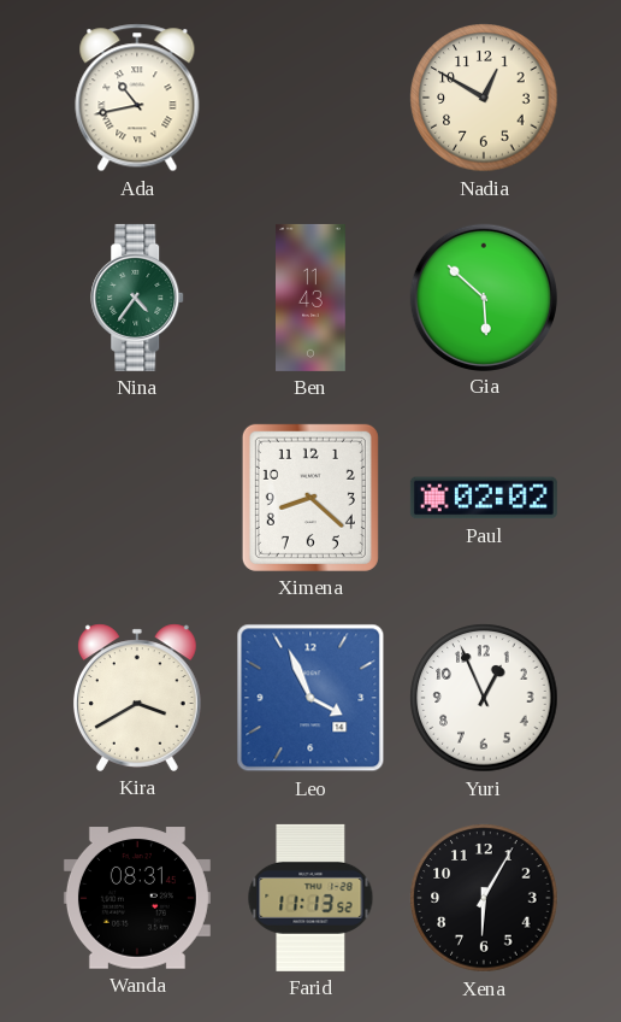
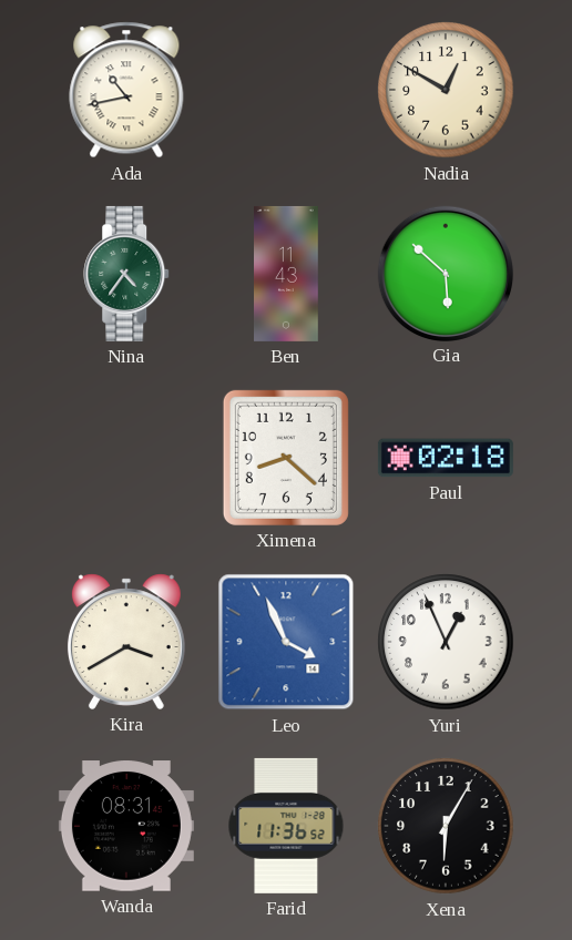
Paul: 02:02 -> 02:18
Farid: 11:13 -> 11:36
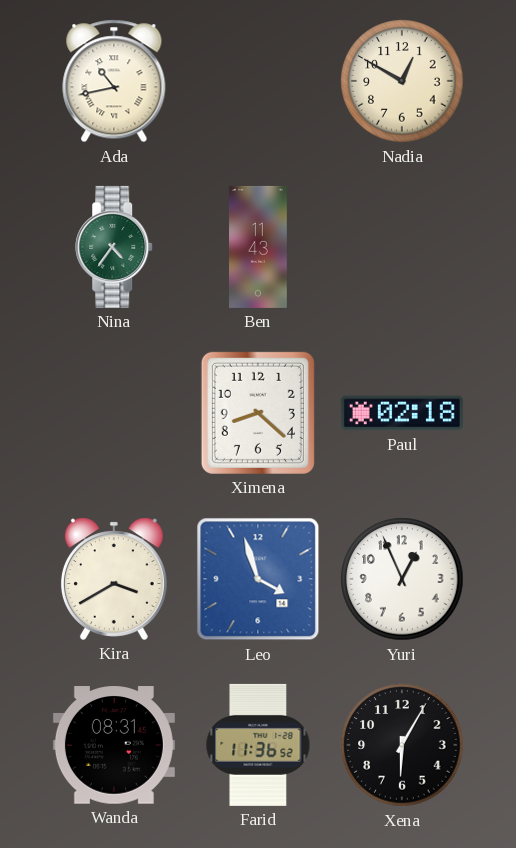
Gia: 5:52 -> none
Leo: 3:56 -> 3:57
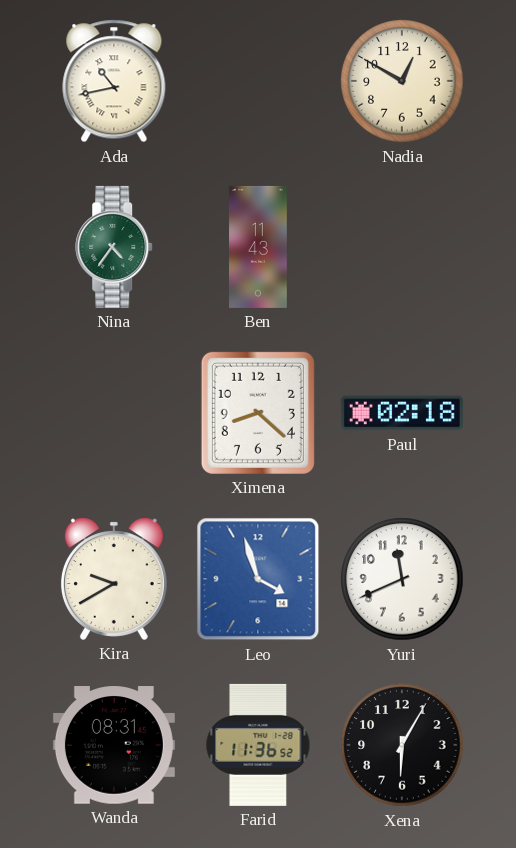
Kira: 3:40 -> 9:40
Yuri: 12:56 -> 11:41
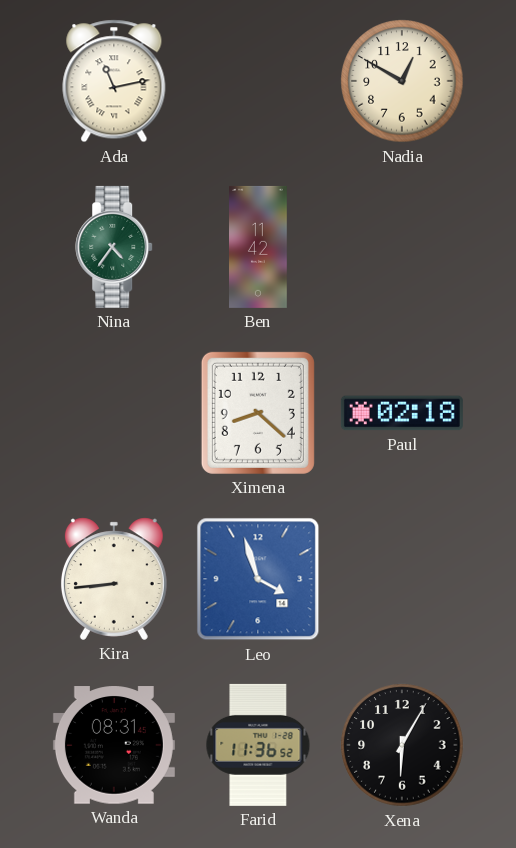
Ada: 10:43 -> 11:13
Ben: 11:43 -> 11:42
Kira: 9:40 -> 8:44
Yuri: 11:41 -> none
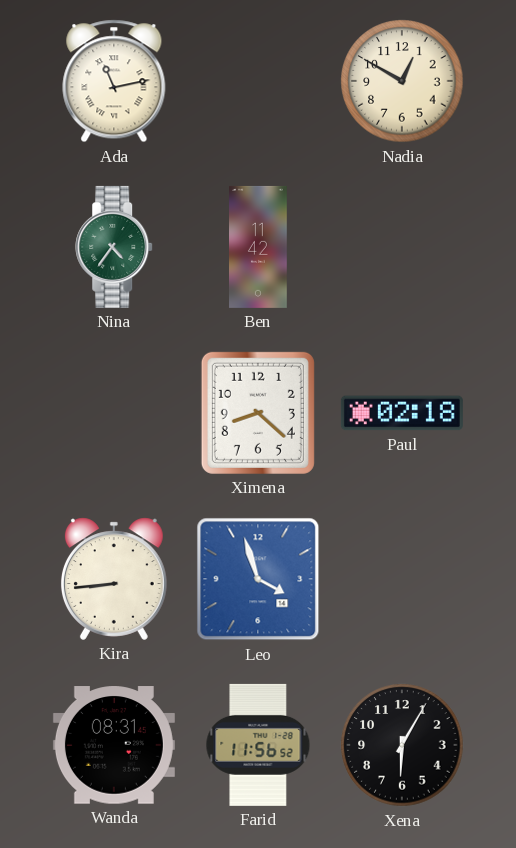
Farid: 11:36 -> 11:56
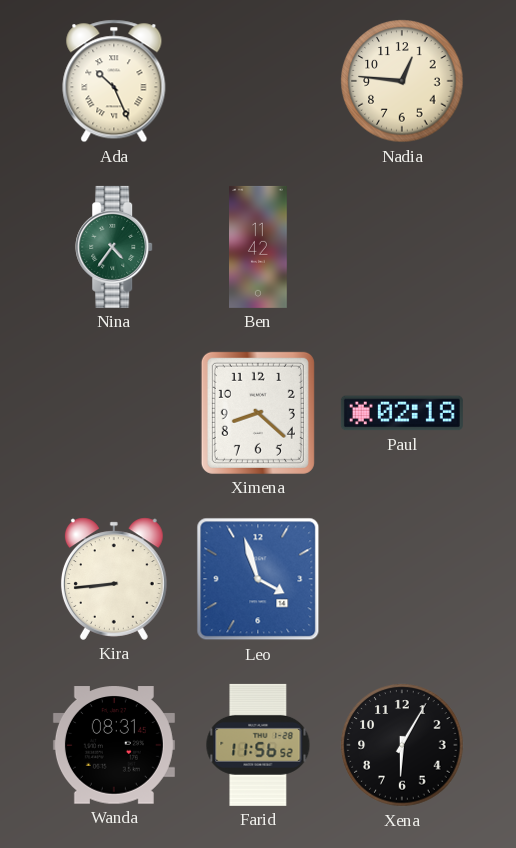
Ada: 11:13 -> 10:26
Nadia: 12:50 -> 12:46
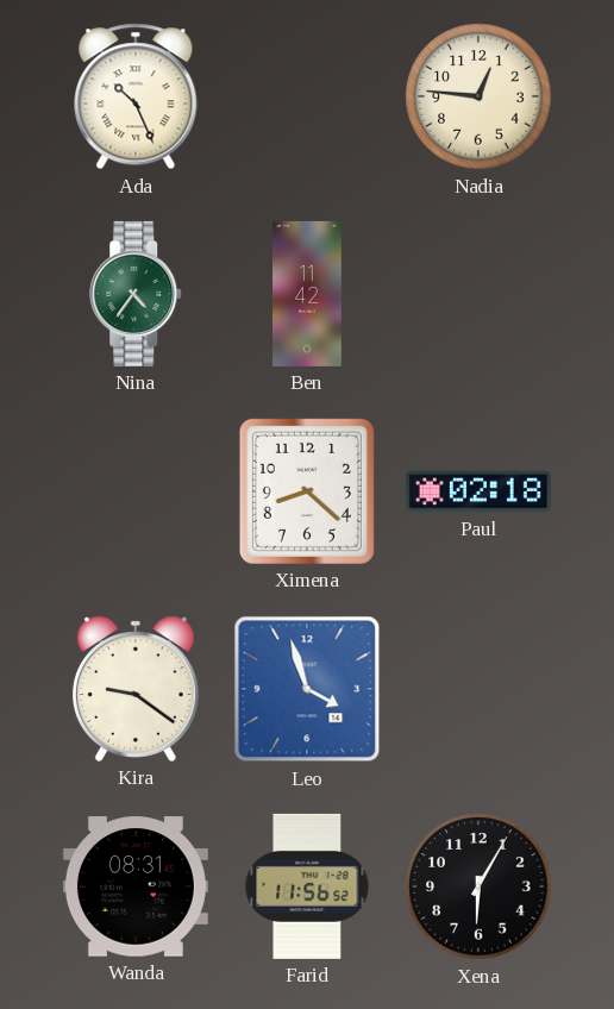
Kira: 8:44 -> 9:21
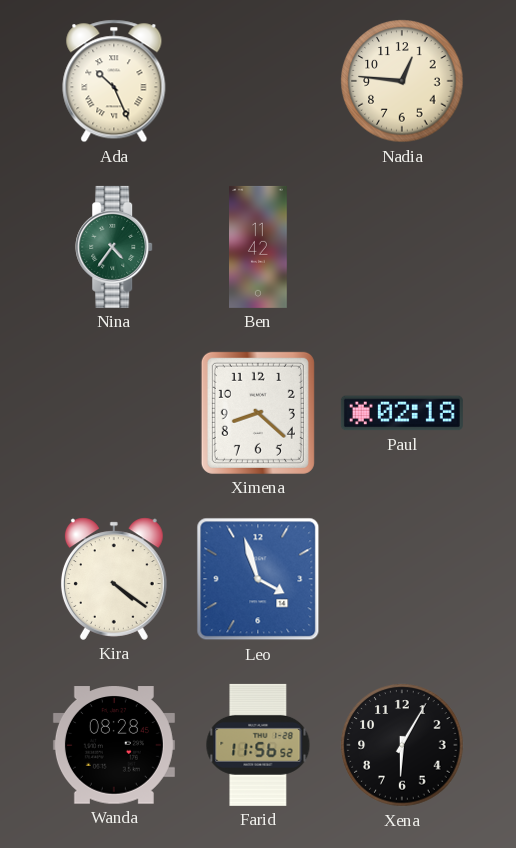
Kira: 9:21 -> 4:21
Wanda: 08:31 -> 08:28
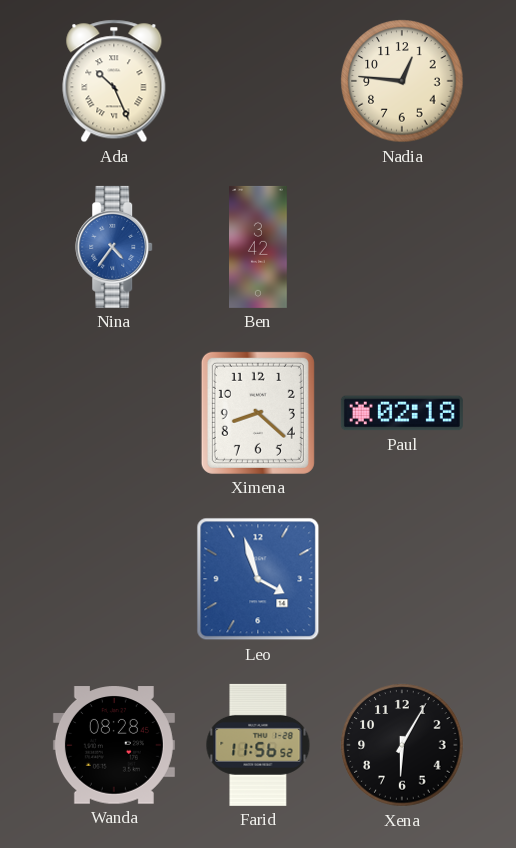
Nina dial: green -> blue
Ben: 11:42 -> 3:42
Kira: 4:21 -> none
